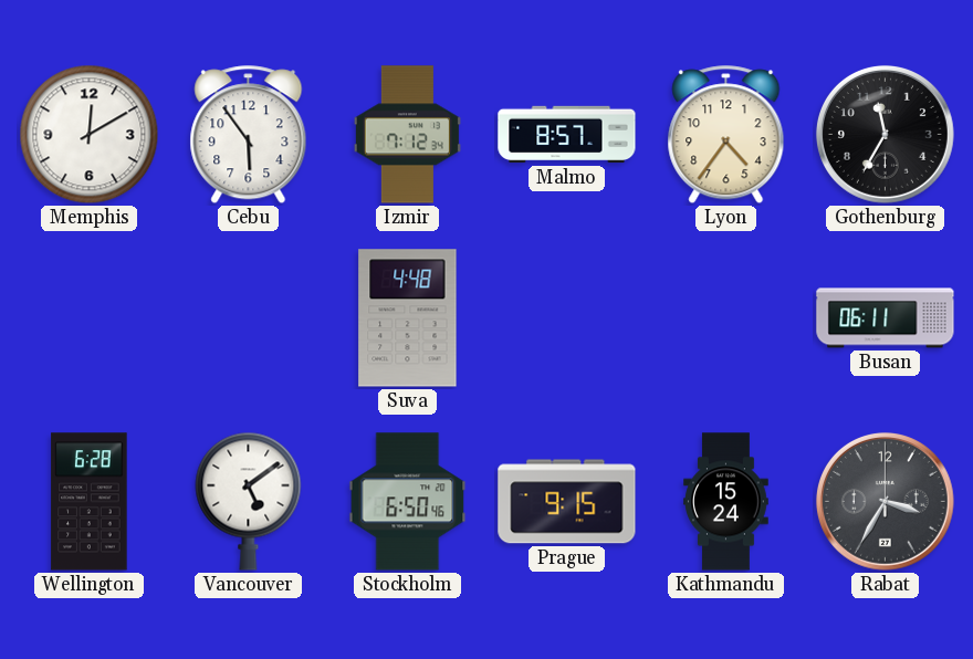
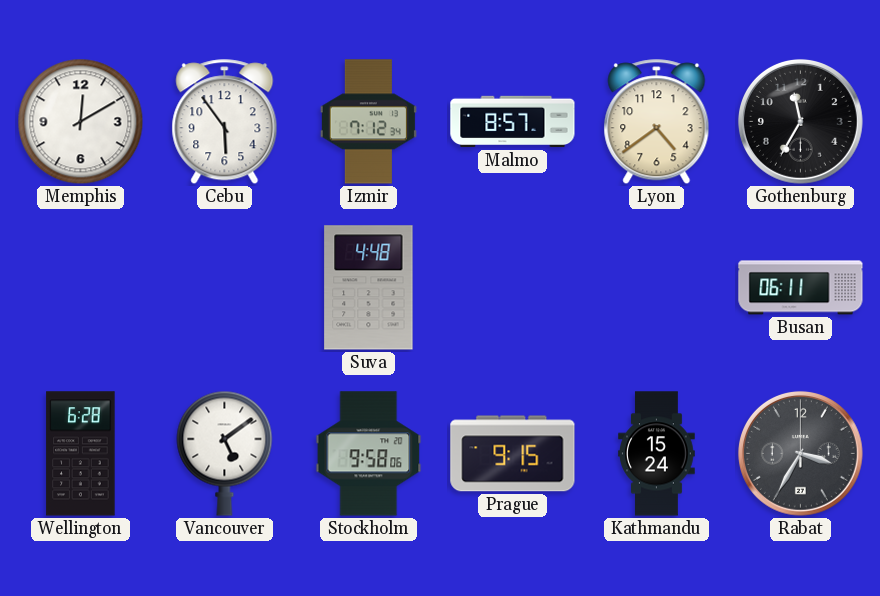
Lyon: 4:36 -> 4:39
Stockholm: 6:50 -> 9:58
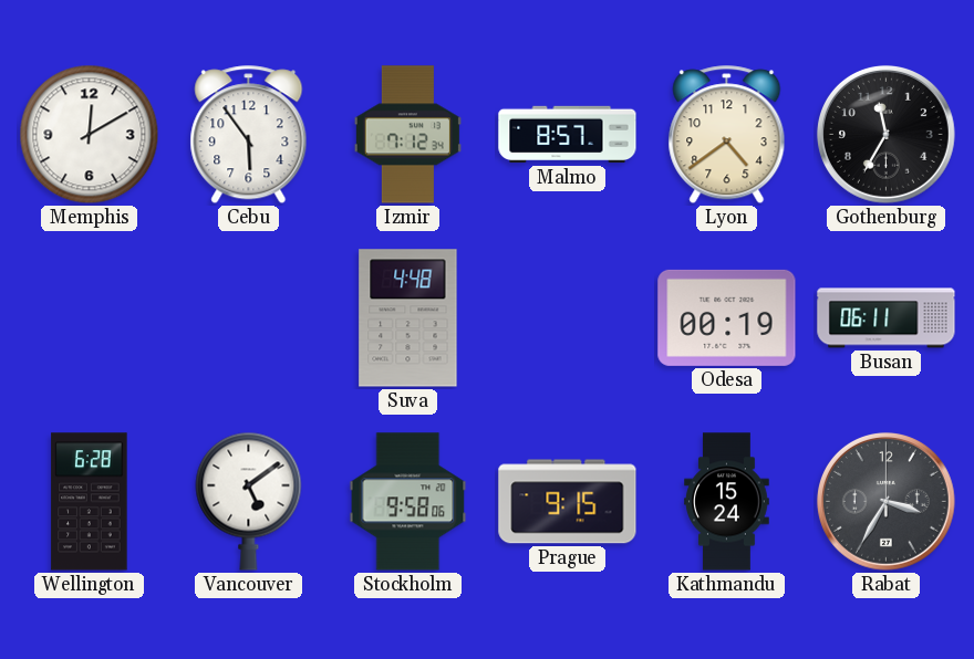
Odesa: none -> 00:19
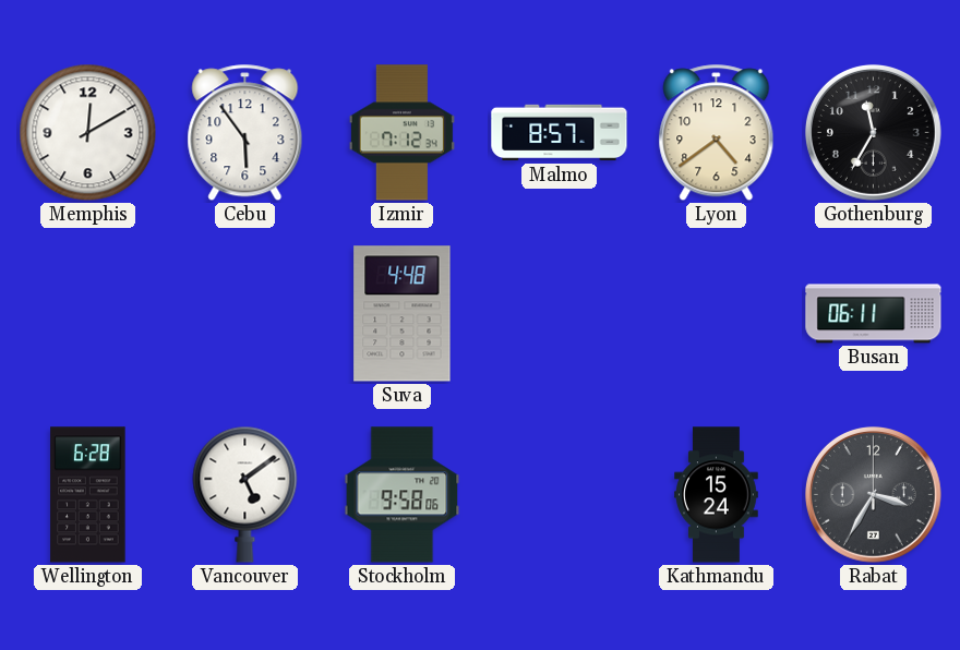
Odesa: 00:19 -> none
Prague: 9:15 -> none
